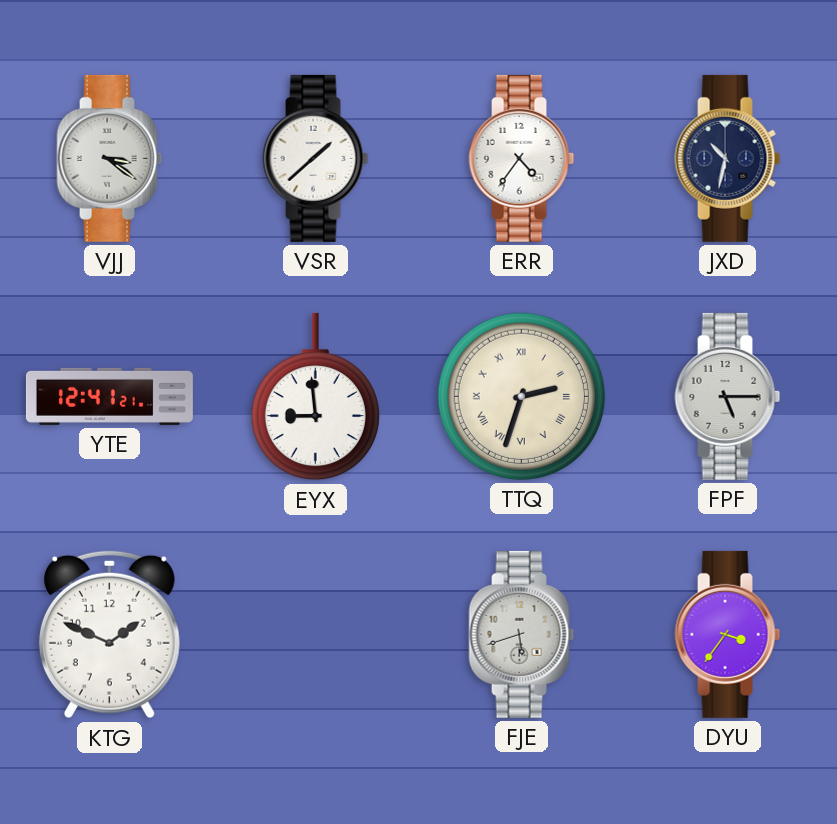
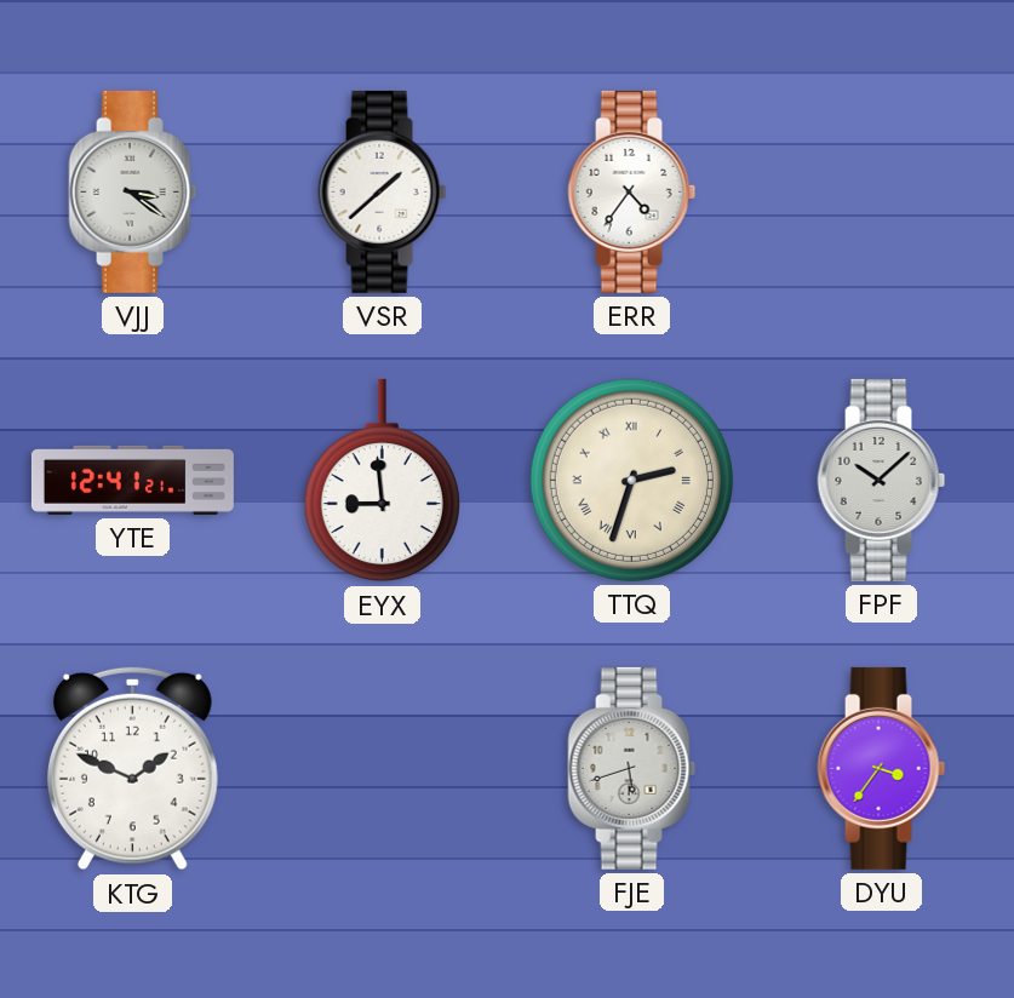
JXD: 10:32 -> none
FPF: 5:15 -> 10:08
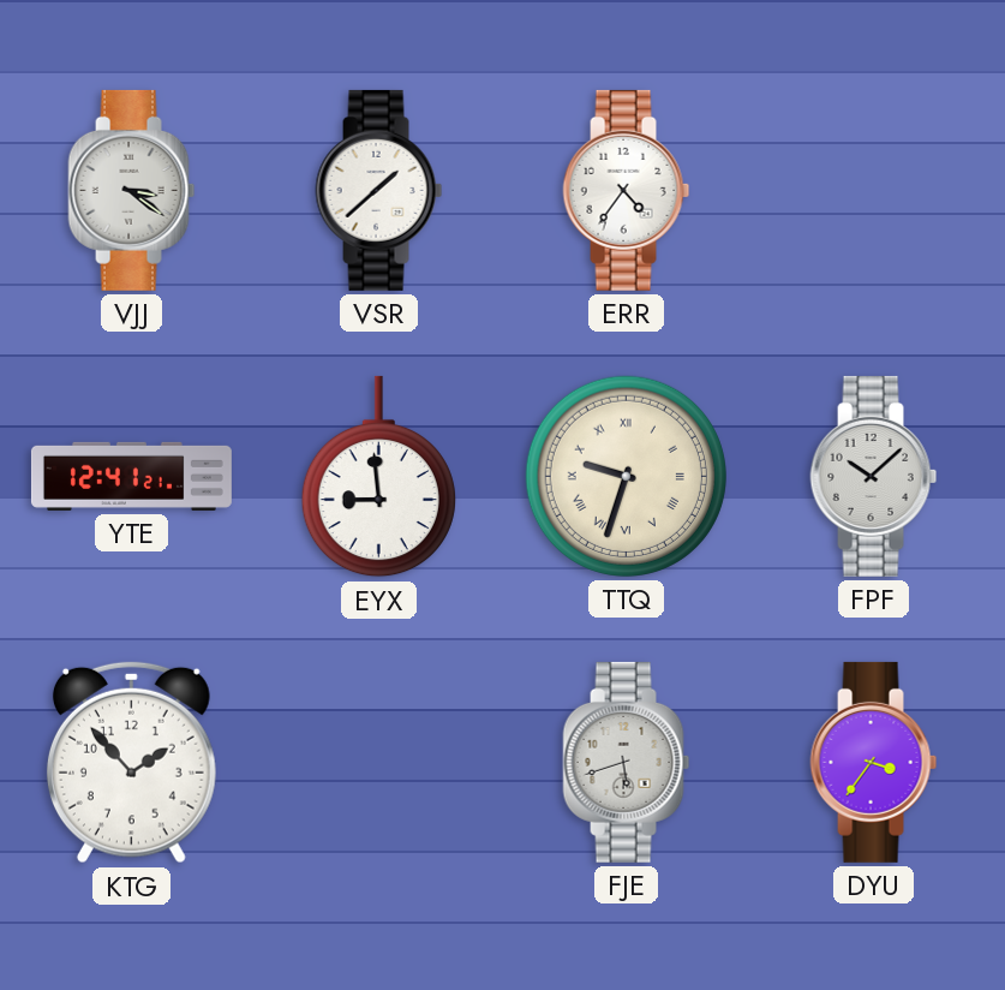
TTQ: 2:33 -> 9:33
KTG: 1:49 -> 1:53
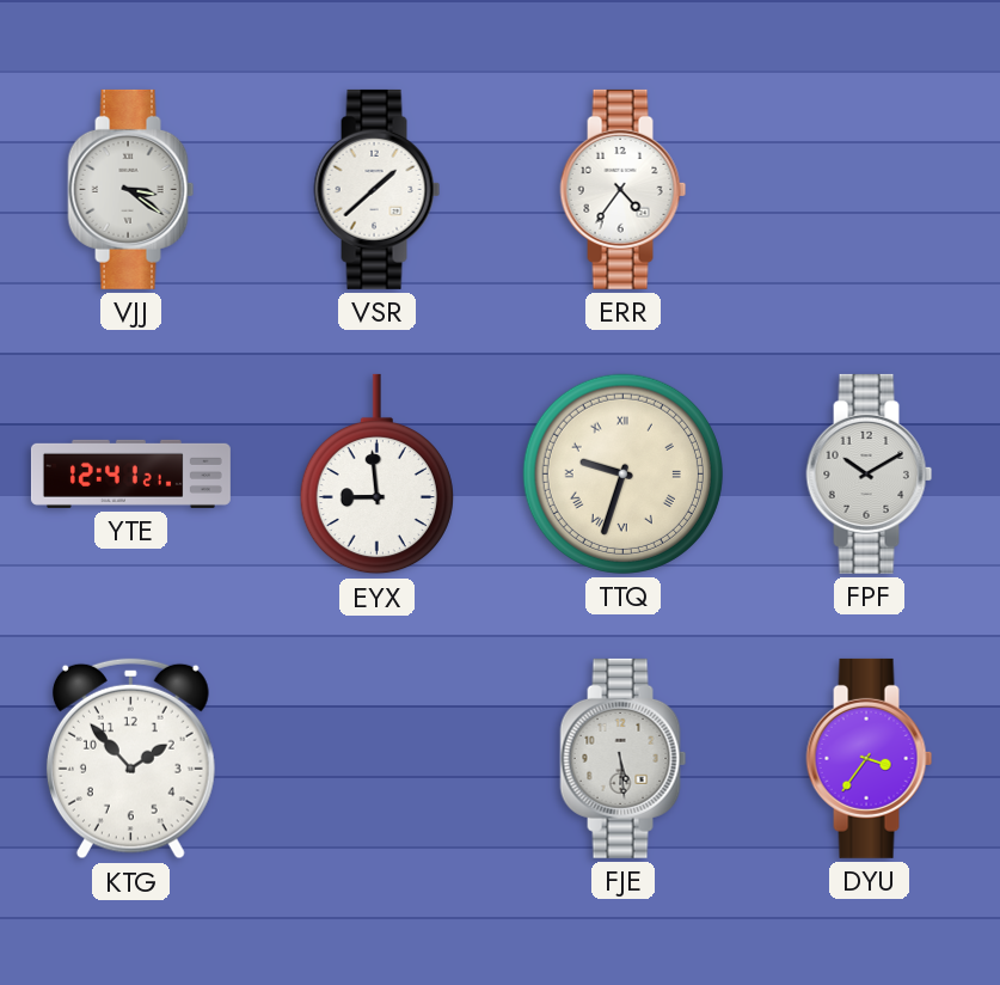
FPF: 10:08 -> 10:10
FJE: 5:42 -> 5:29
